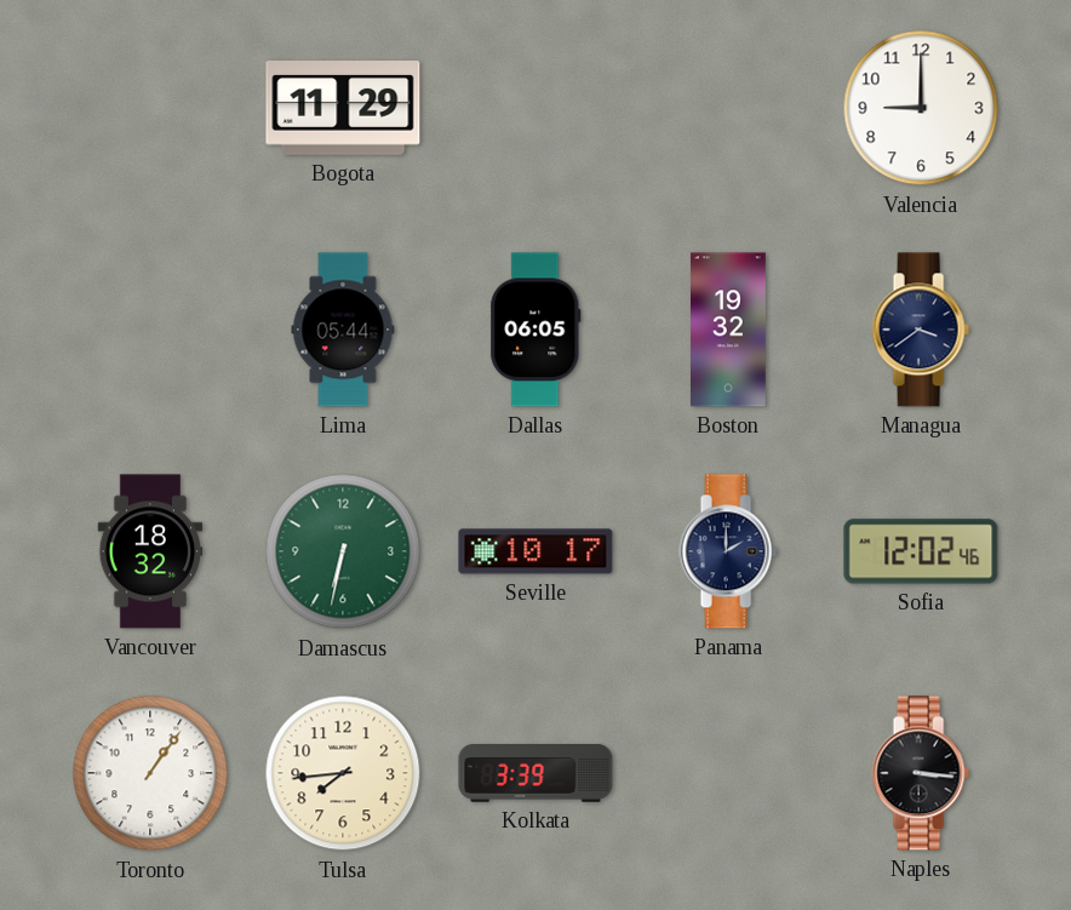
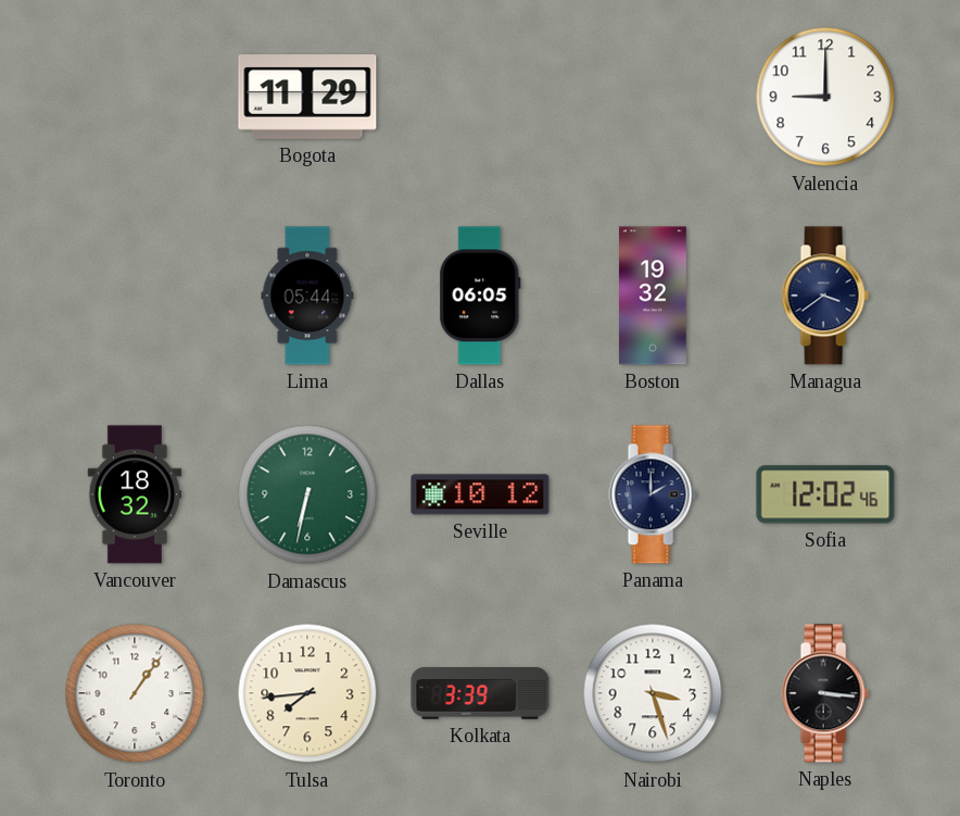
Seville: 10:17 -> 10:12
Nairobi: none -> 3:27
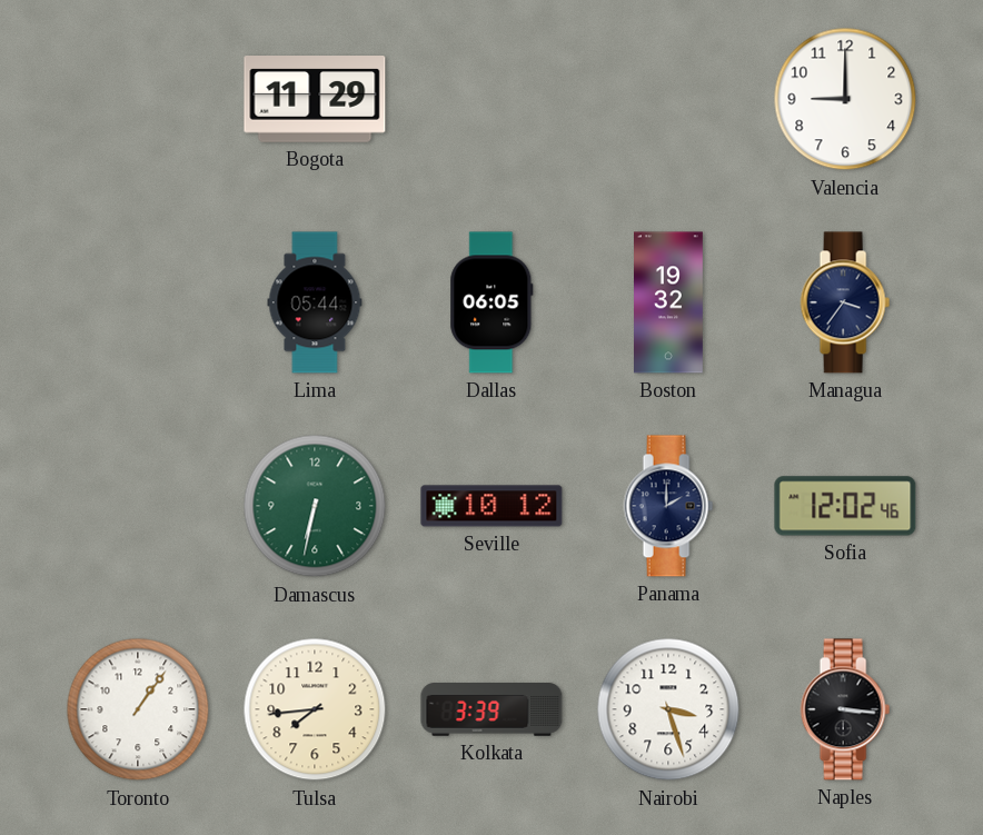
Managua: 3:39 -> 3:36
Vancouver: 18:32 -> none
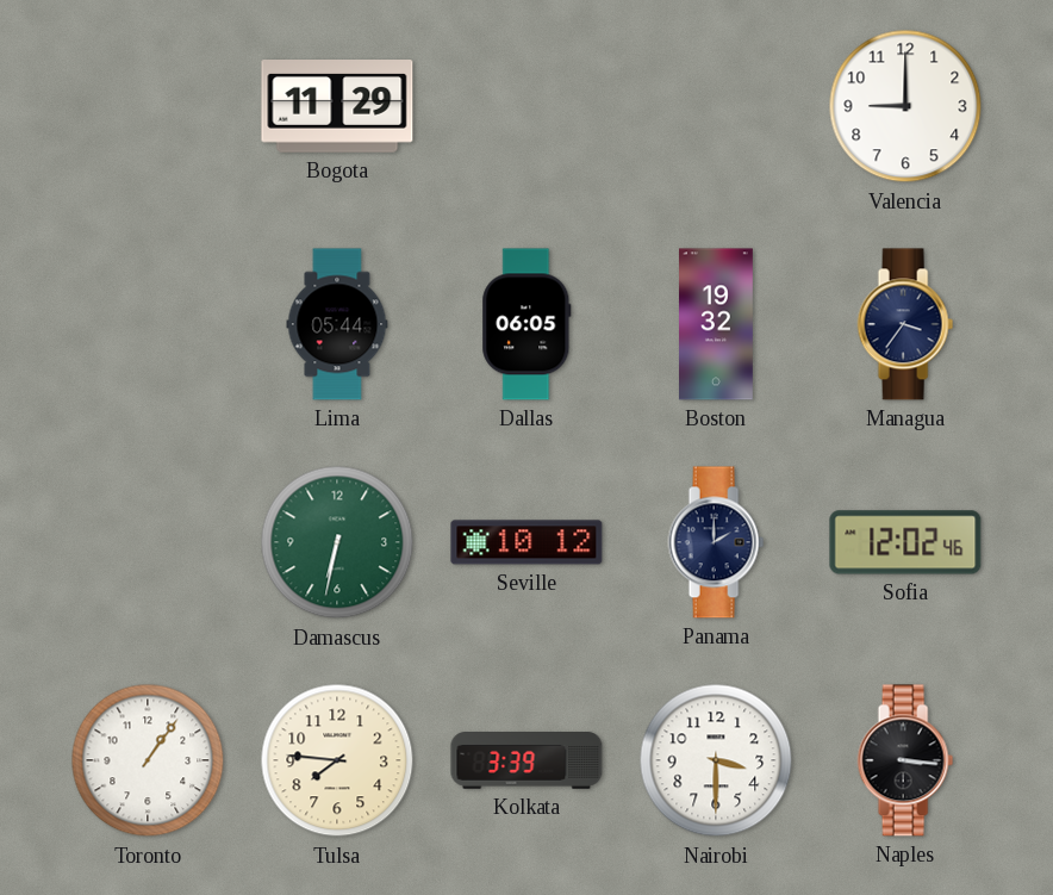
Tulsa: 7:44 -> 7:46
Nairobi: 3:27 -> 3:30
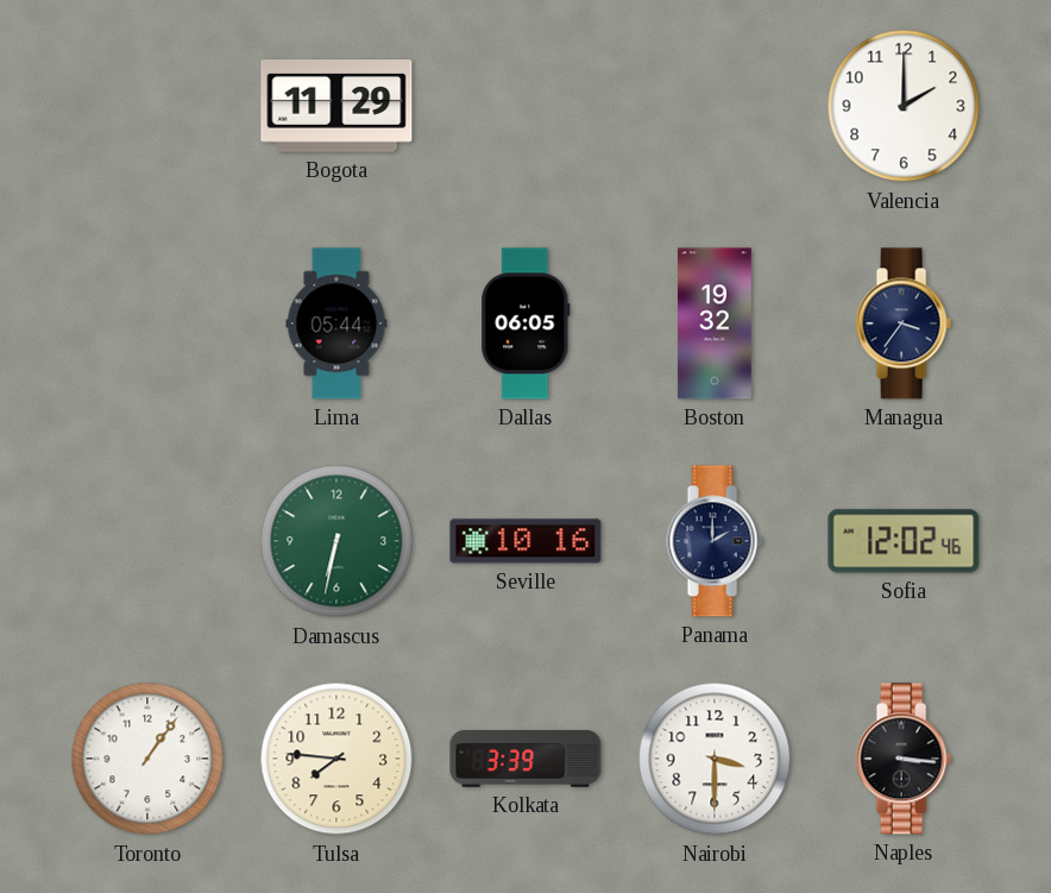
Valencia: 9:00 -> 2:00
Seville: 10:12 -> 10:16
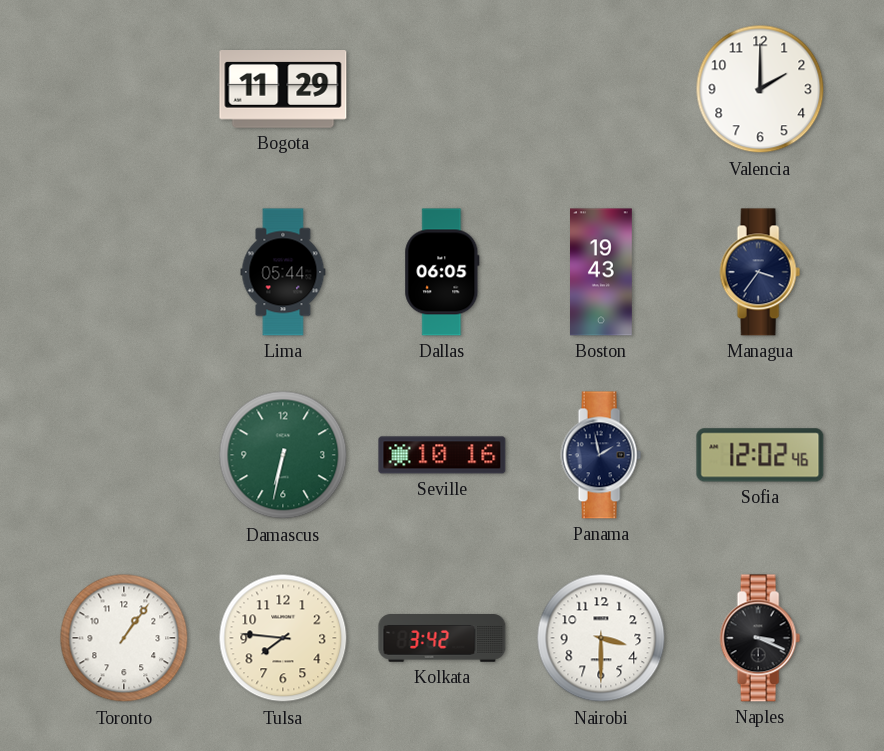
Boston: 19:32 -> 19:43
Panama: 2:00 -> 1:58
Kolkata: 3:39 -> 3:42
Naples: 3:16 -> 3:19
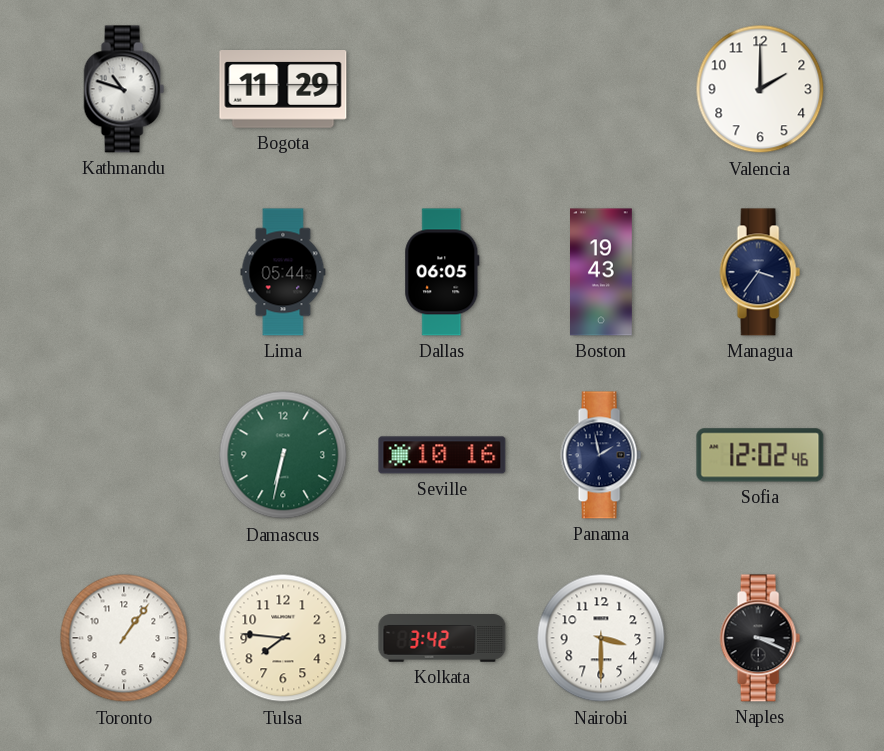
Kathmandu: none -> 10:48
